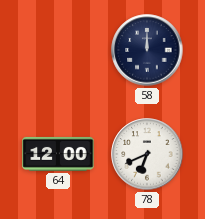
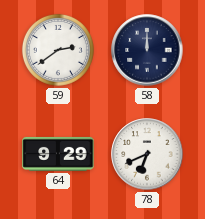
59: none -> 2:39
64: 12:00 -> 9:29
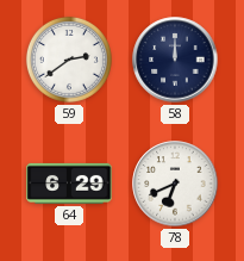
64: 9:29 -> 6:29
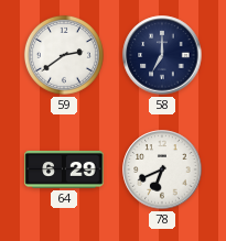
58: 12:00 -> 7:00
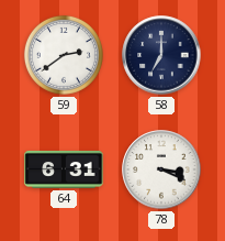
64: 6:29 -> 6:31
78: 6:41 -> 3:19
